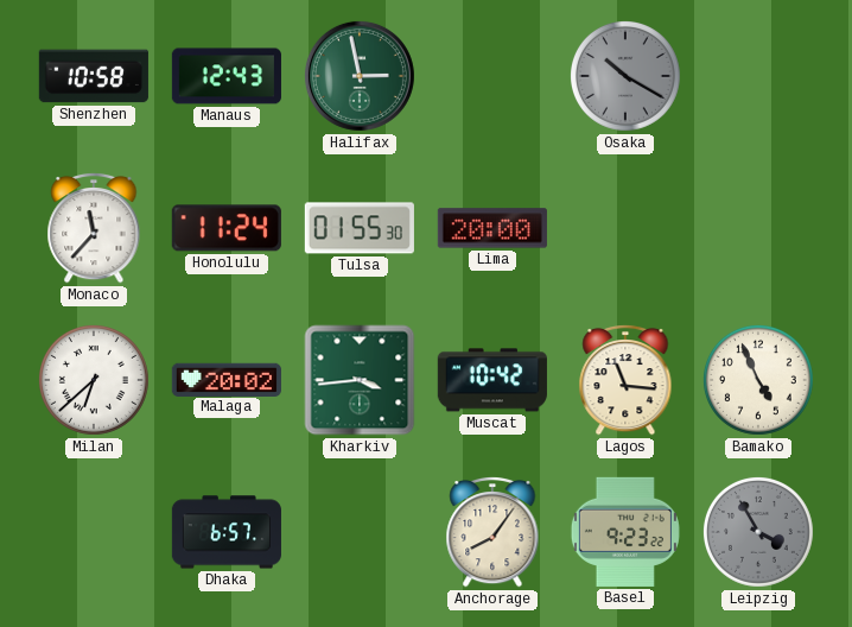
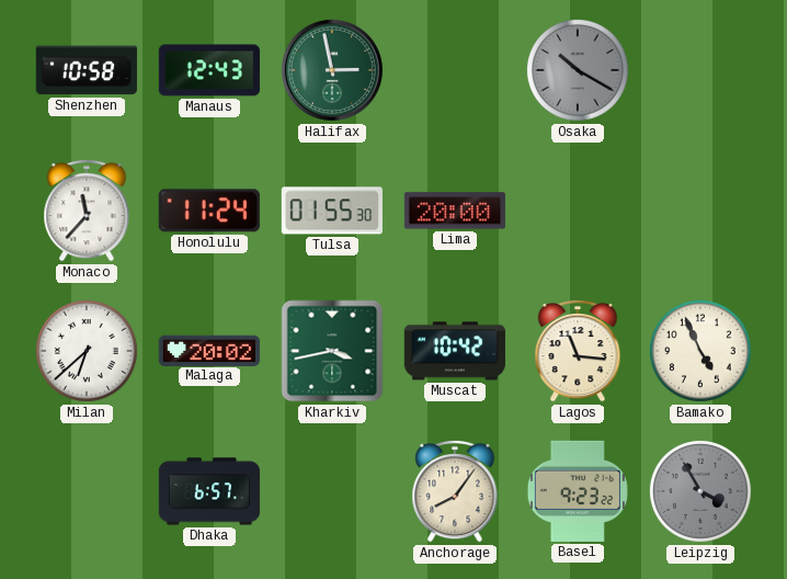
Kharkiv: 3:44 -> 3:43
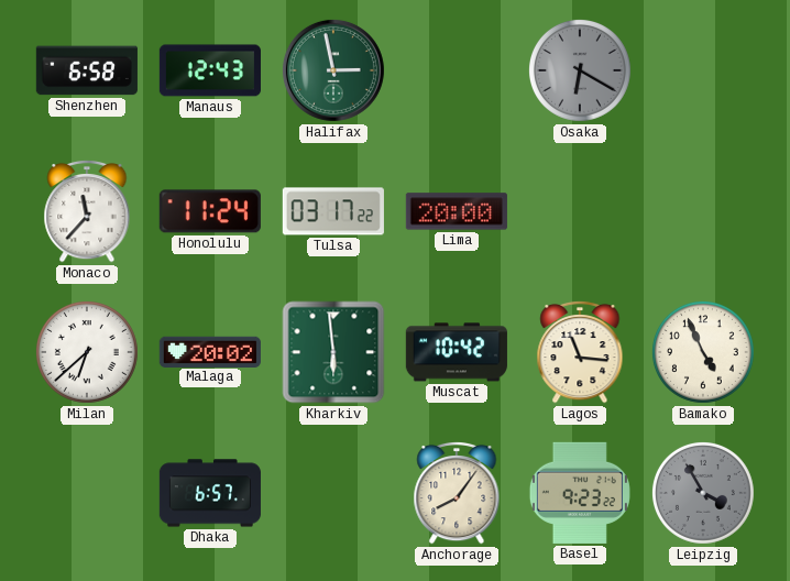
Shenzhen: 10:58 -> 6:58
Osaka: 10:20 -> 6:20
Tulsa: 01:55 -> 03:17
Kharkiv: 3:43 -> 5:59
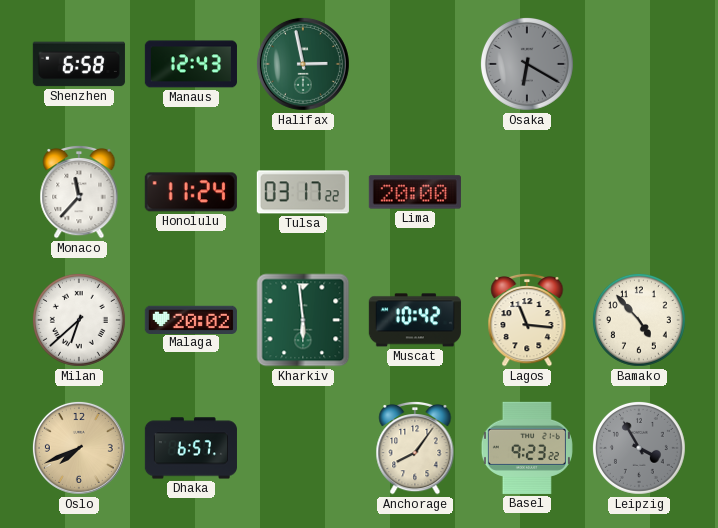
Bamako: 4:56 -> 4:53
Oslo: none -> 7:41
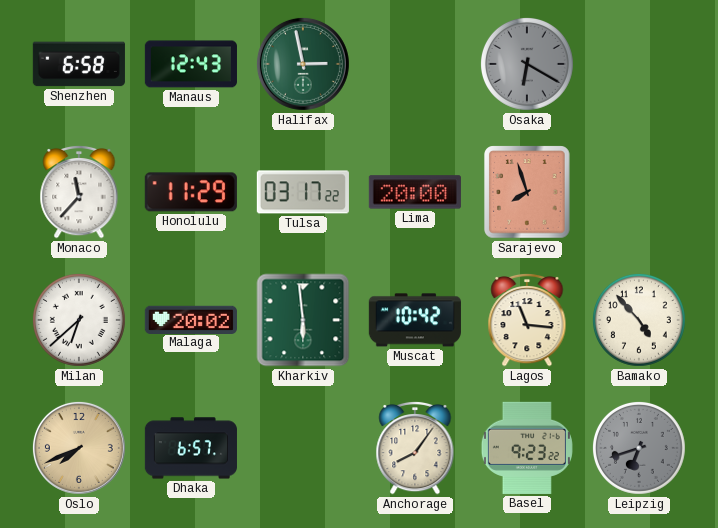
Honolulu: 11:24 -> 11:29
Sarajevo: none -> 7:57
Leipzig: 3:55 -> 6:42
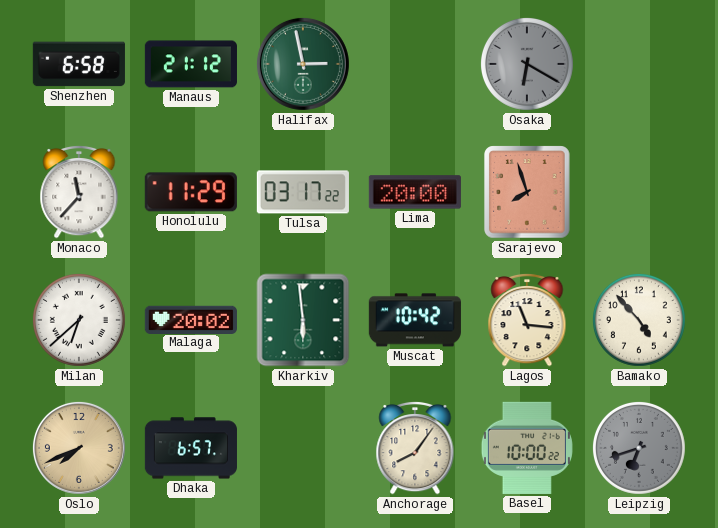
Manaus: 12:43 -> 21:12
Basel: 9:23 -> 10:00
